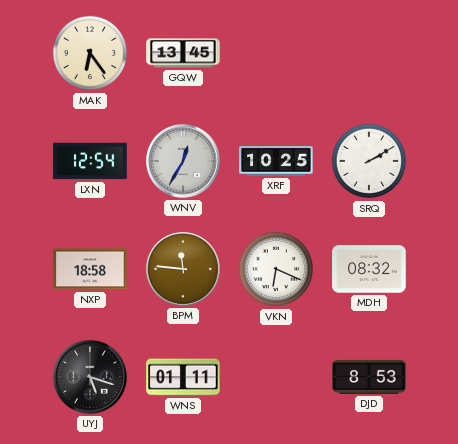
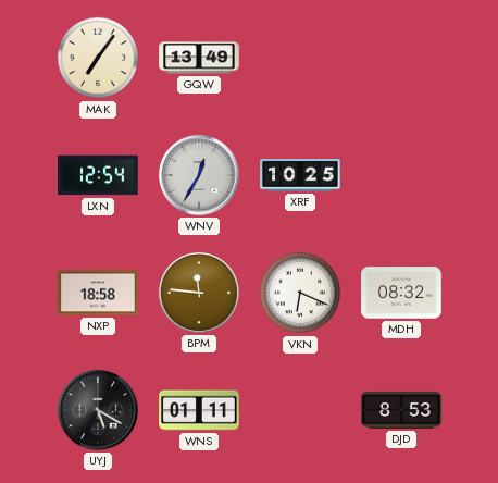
MAK: 6:24 -> 7:06
GQW: 13:45 -> 13:49
SRQ: 2:10 -> none
UYJ: 5:18 -> 5:20
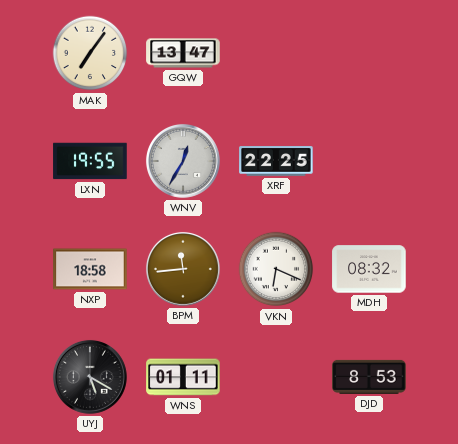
GQW: 13:49 -> 13:47
LXN: 12:54 -> 19:55
XRF: 10:25 -> 22:25
BPM: 11:46 -> 11:44
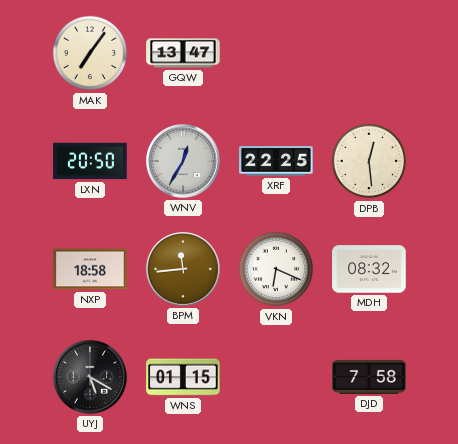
LXN: 19:55 -> 20:50
DPB: none -> 12:29
WNS: 01:11 -> 01:15
DJD: 8:53 -> 7:58
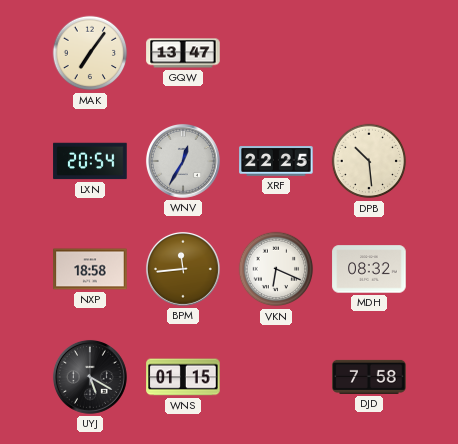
LXN: 20:50 -> 20:54
DPB: 12:29 -> 10:29
